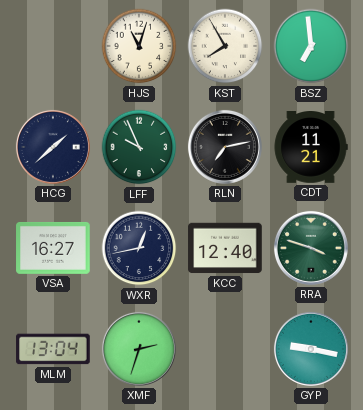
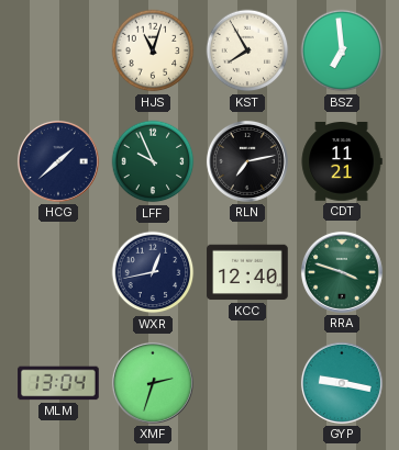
VSA: 16:27 -> none
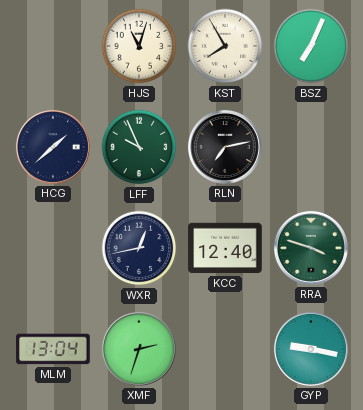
BSZ: 6:59 -> 7:04
CDT: 11:21 -> none
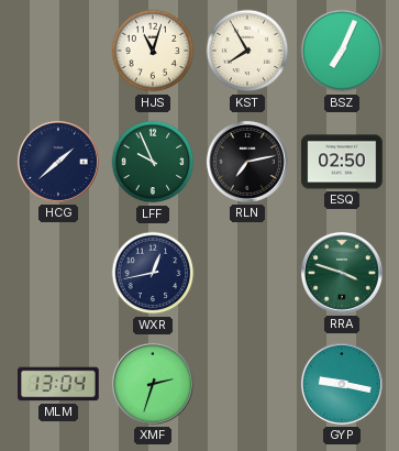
ESQ: none -> 02:50
KCC: 12:40 -> none
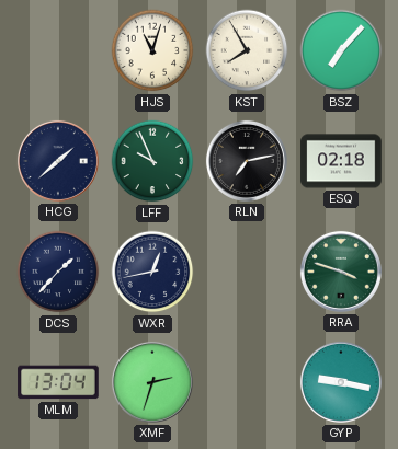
BSZ: 7:04 -> 7:07
ESQ: 02:50 -> 02:18
DCS: none -> 1:37
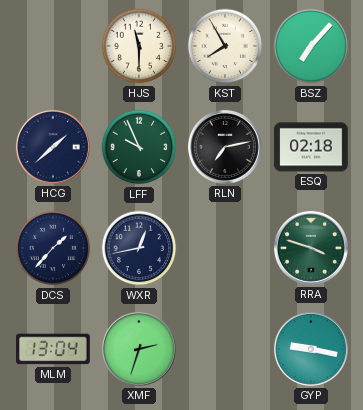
HJS: 11:03 -> 11:30
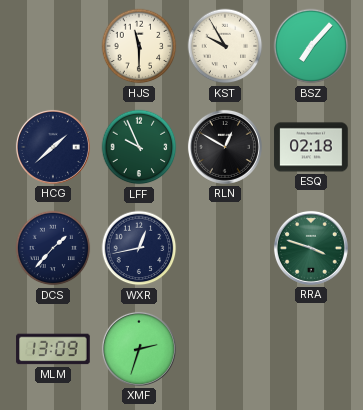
KST: 7:55 -> 9:55
RLN: 7:13 -> 12:50
MLM: 13:04 -> 13:09
GYP: 9:17 -> none
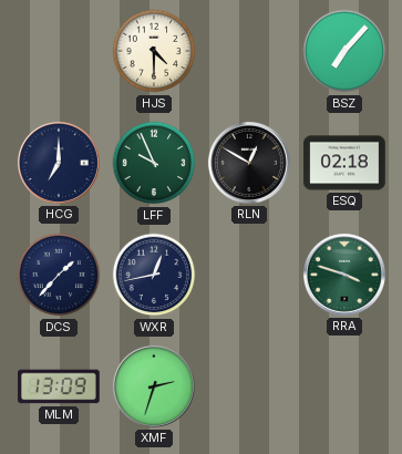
HJS: 11:30 -> 4:30
KST: 9:55 -> none
HCG: 1:38 -> 7:00
